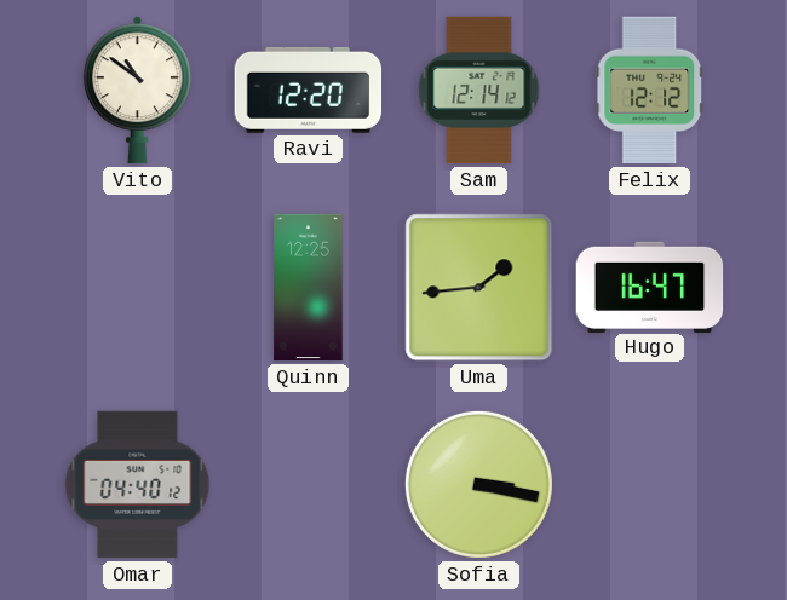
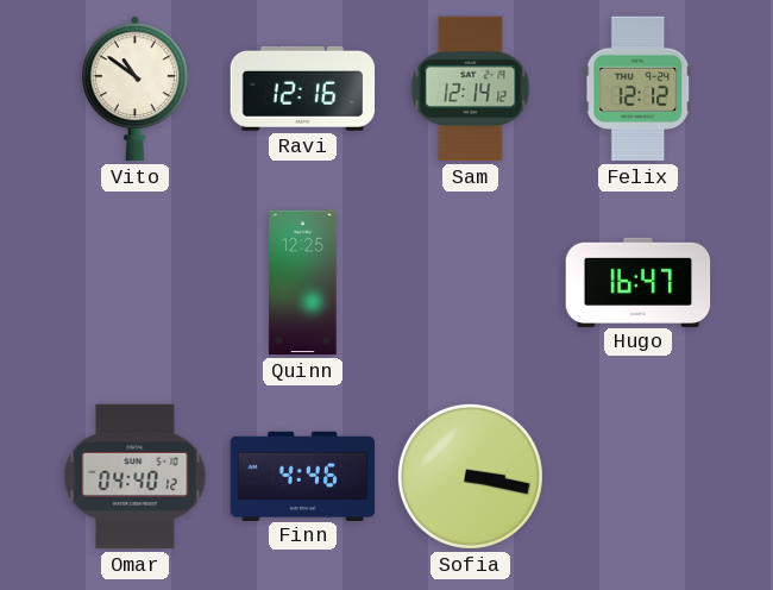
Ravi: 12:20 -> 12:16
Uma: 1:44 -> none
Finn: none -> 4:46
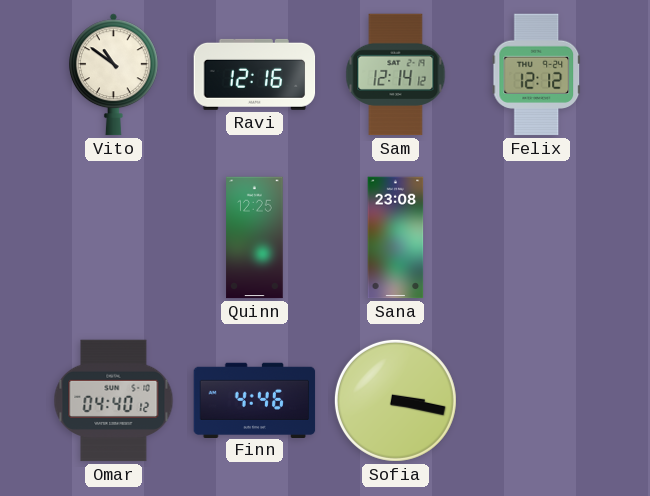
Sana: none -> 23:08
Hugo: 16:47 -> none
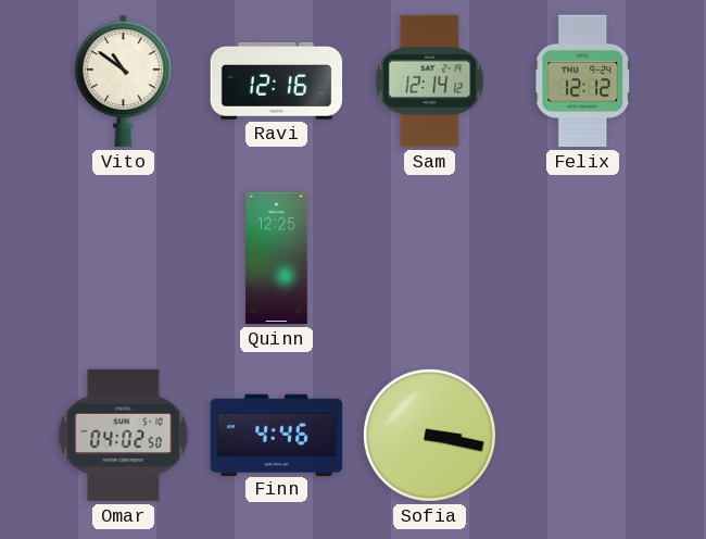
Sana: 23:08 -> none
Omar: 04:40 -> 04:02
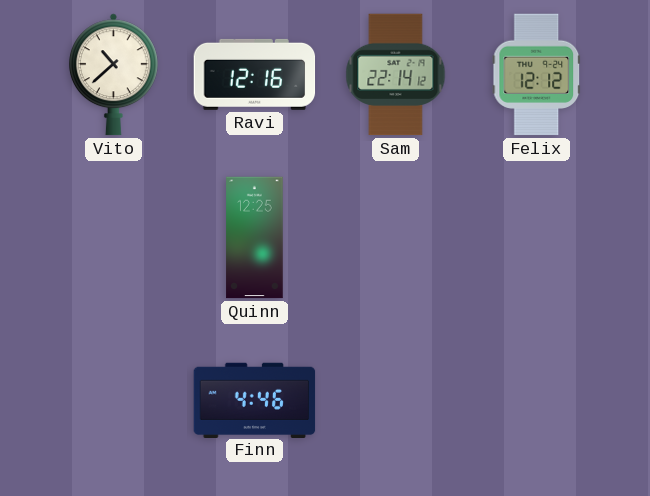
Vito: 10:51 -> 10:38
Sam: 12:14 -> 22:14
Omar: 04:02 -> none
Sofia: 3:17 -> none
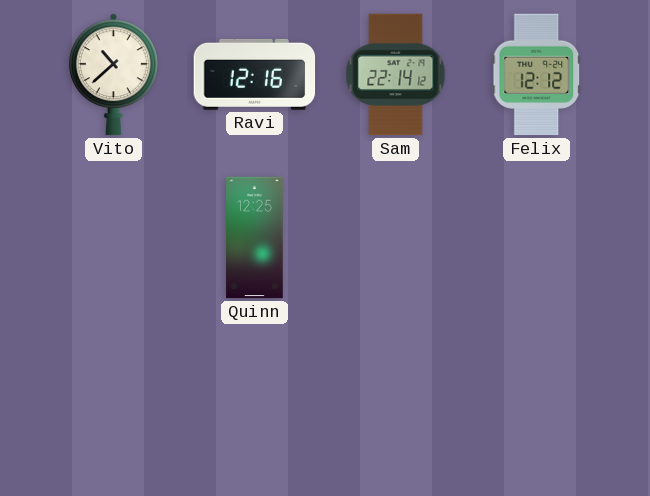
Finn: 4:46 -> none
